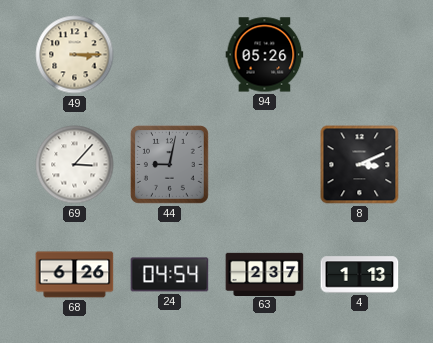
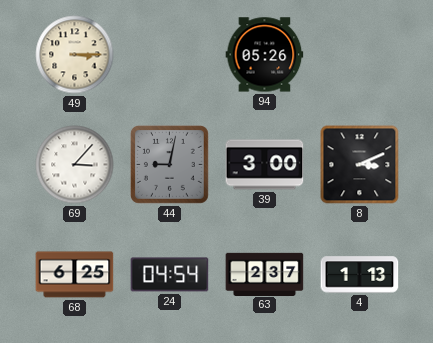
39: none -> 3:00
68: 6:26 -> 6:25
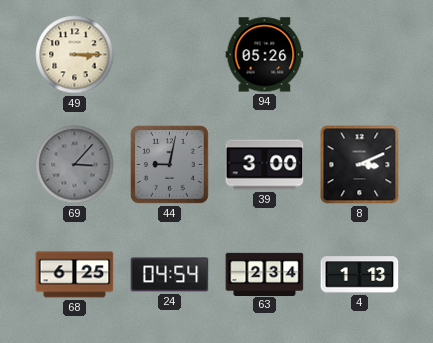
69 dial: white -> grey
63: 2:37 -> 2:34
